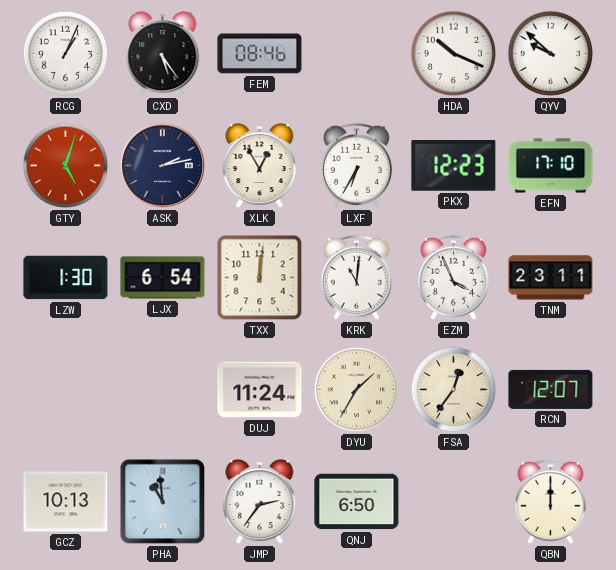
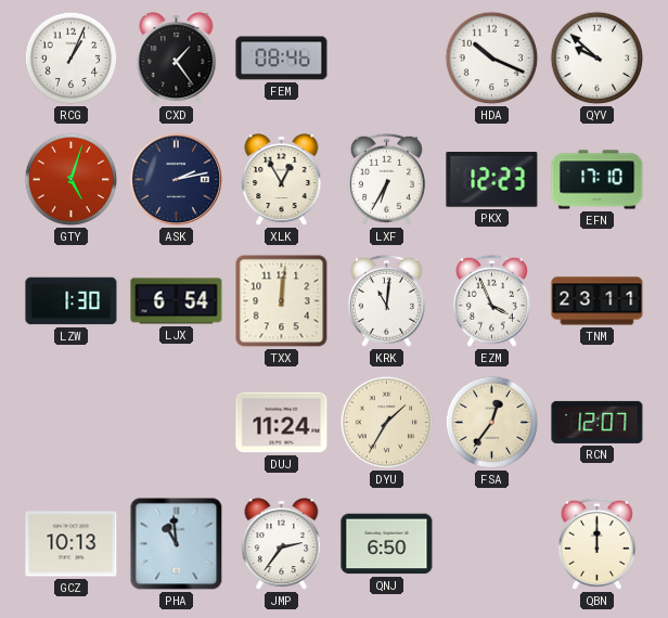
CXD: 5:24 -> 1:24
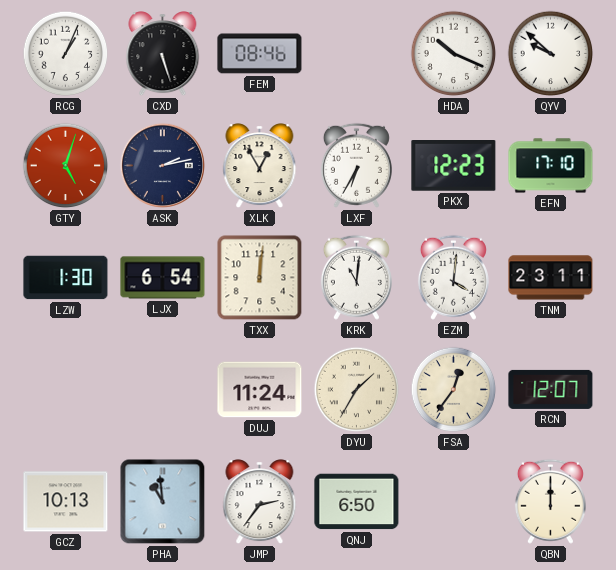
CXD: 1:24 -> 5:27
EZM: 3:56 -> 4:01
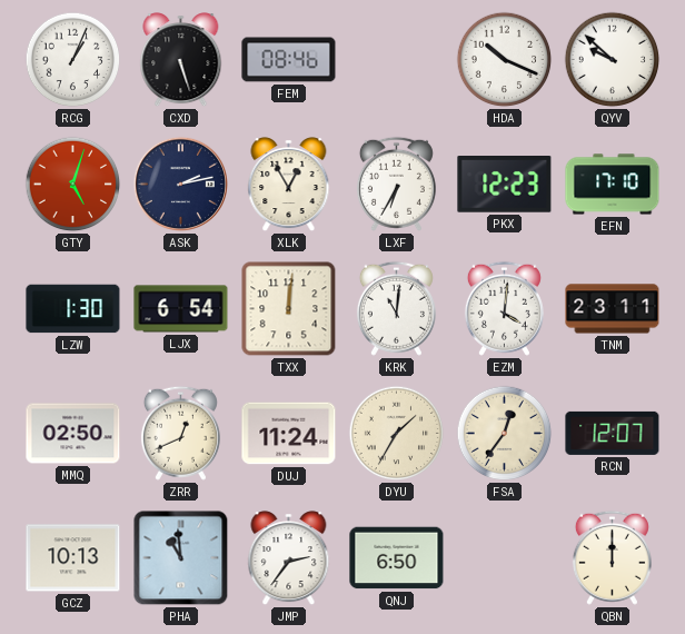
MMQ: none -> 02:50
ZRR: none -> 12:41
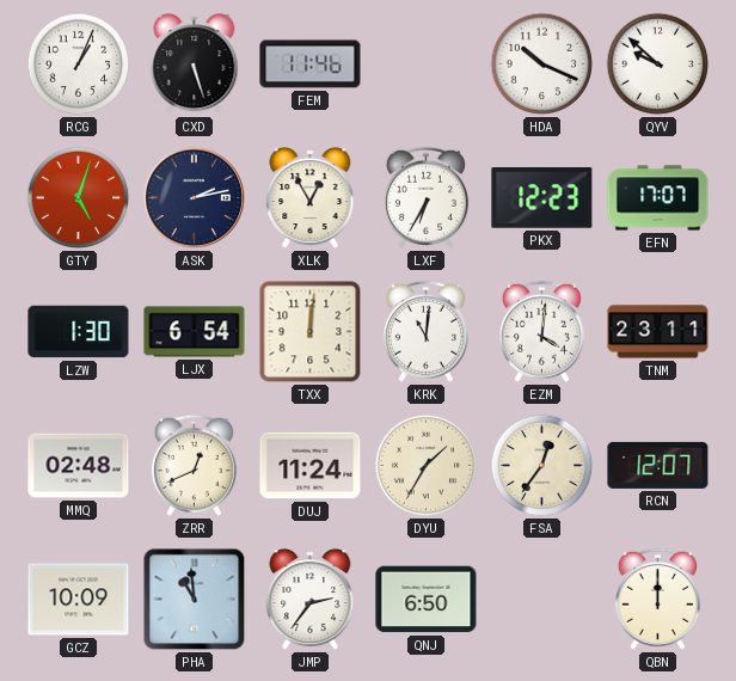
FEM: 08:46 -> 11:46
EFN: 17:10 -> 17:07
MMQ: 02:50 -> 02:48
GCZ: 10:13 -> 10:09
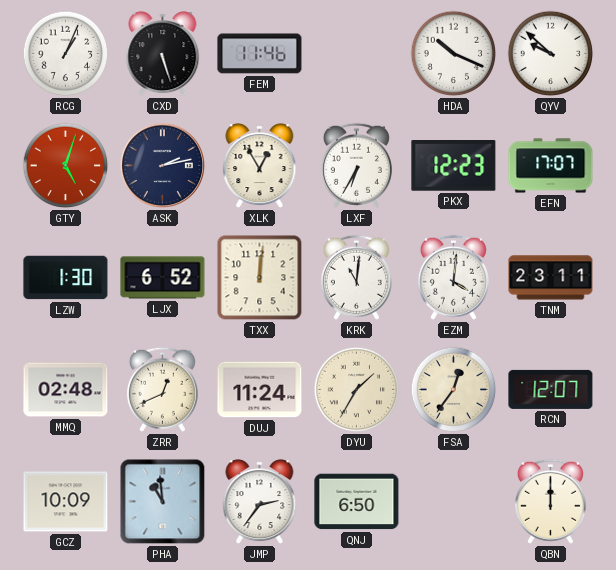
LJX: 6:54 -> 6:52
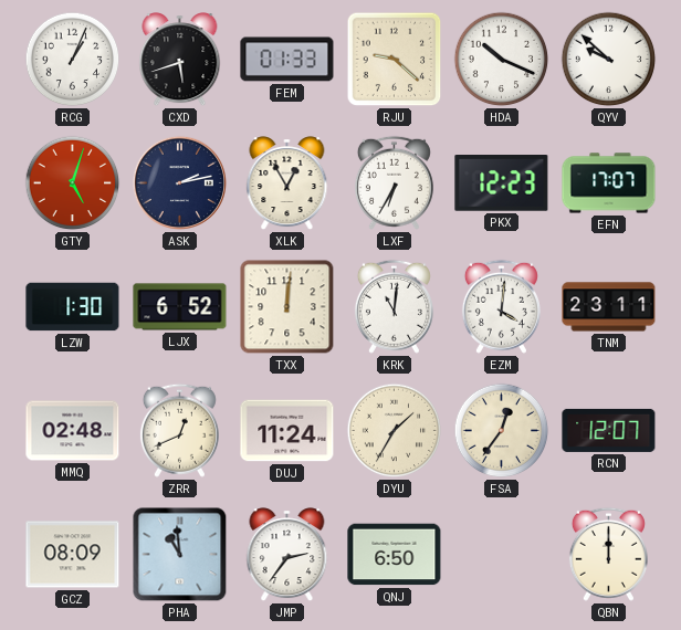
CXD: 5:27 -> 5:42
FEM: 11:46 -> 01:33
RJU: none -> 9:22
GCZ: 10:09 -> 08:09
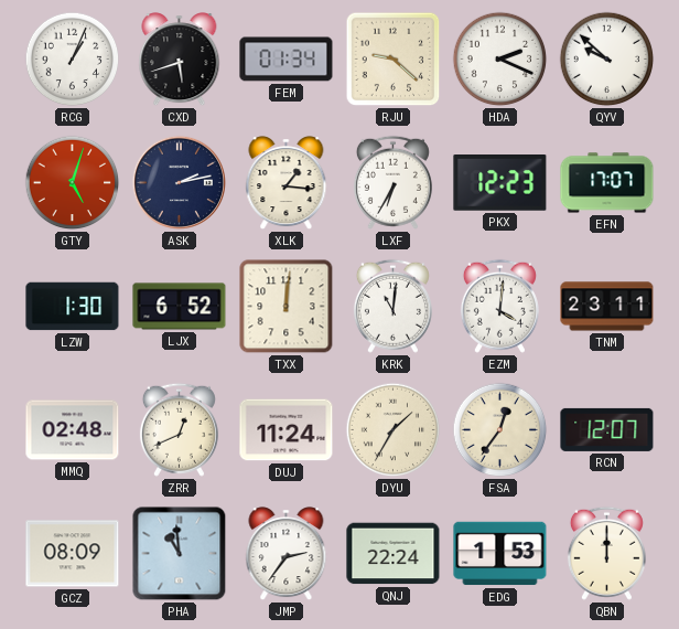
FEM: 01:33 -> 01:34
HDA: 10:19 -> 2:19
XLK: 12:55 -> 1:16
QNJ: 6:50 -> 22:24
EDG: none -> 1:53
